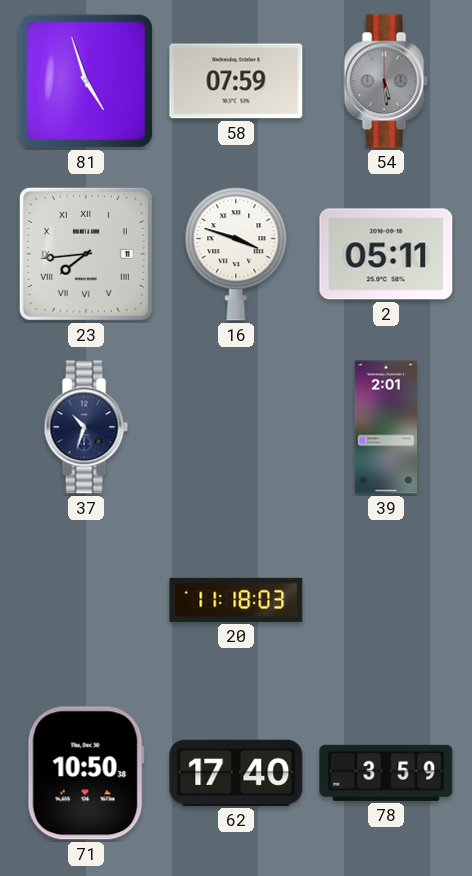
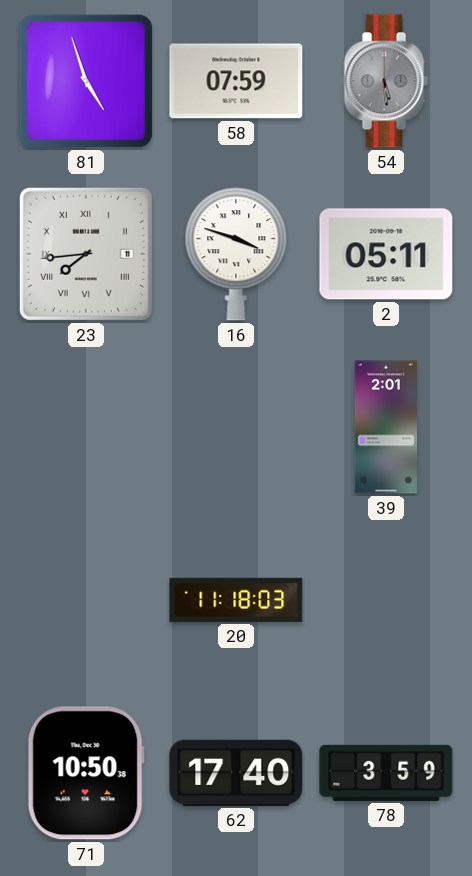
37: 10:33 -> none
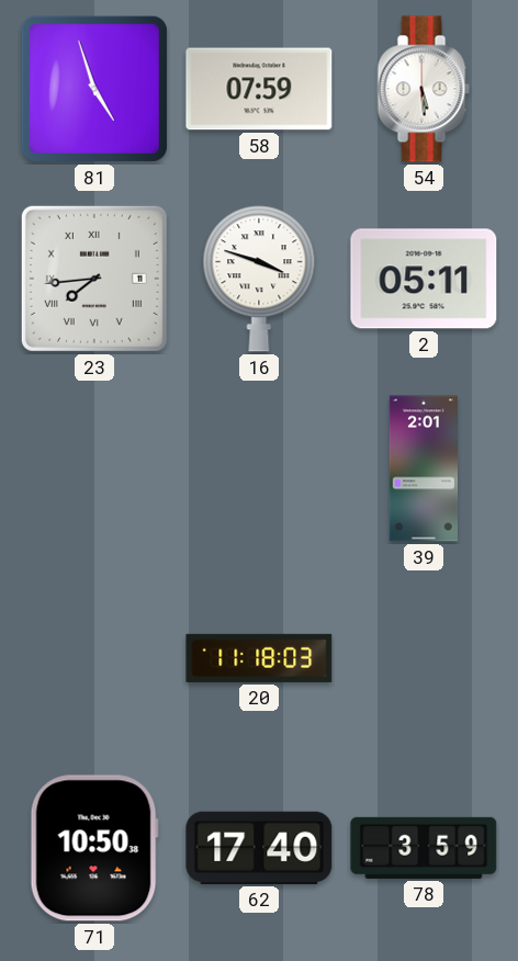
54 dial: grey -> white
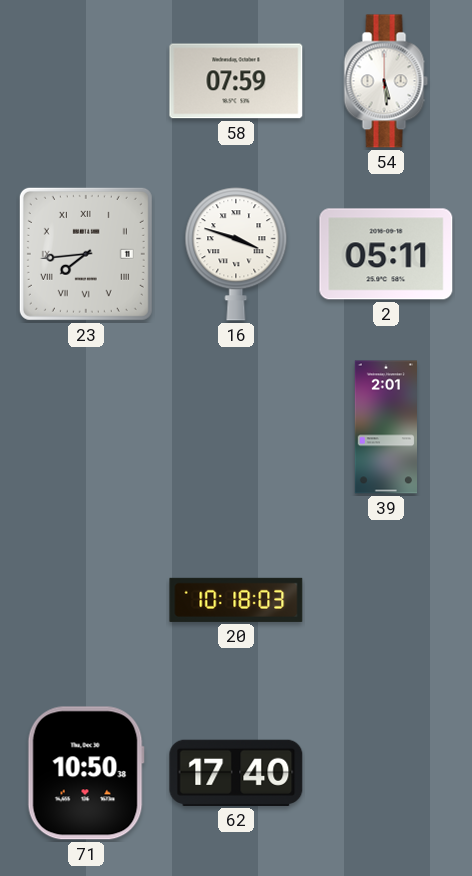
81: 4:57 -> none
20: 11:18 -> 10:18
78: 3:59 -> none
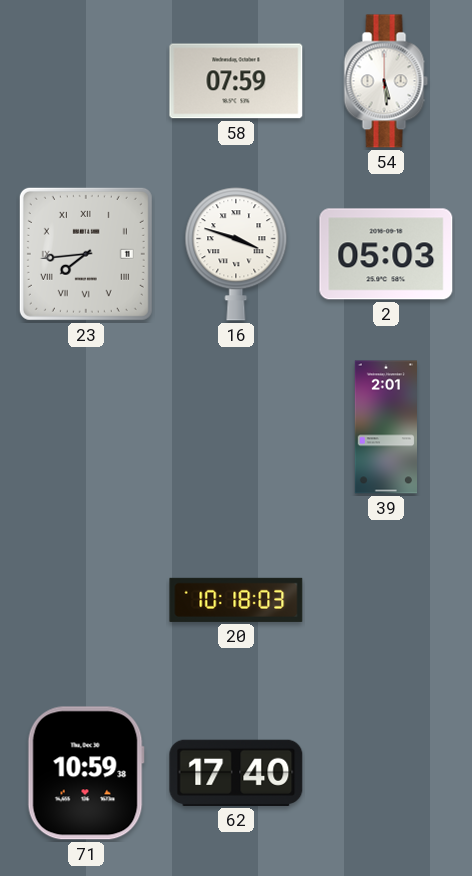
2: 05:11 -> 05:03
71: 10:50 -> 10:59
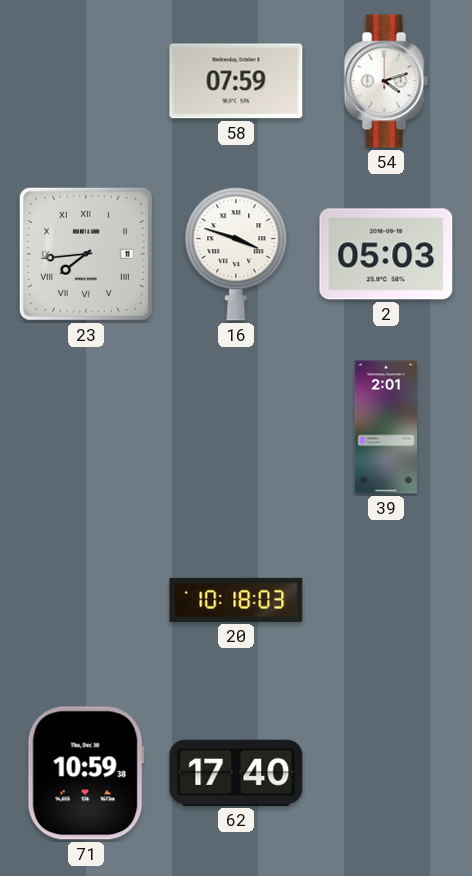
54: 5:29 -> 4:12
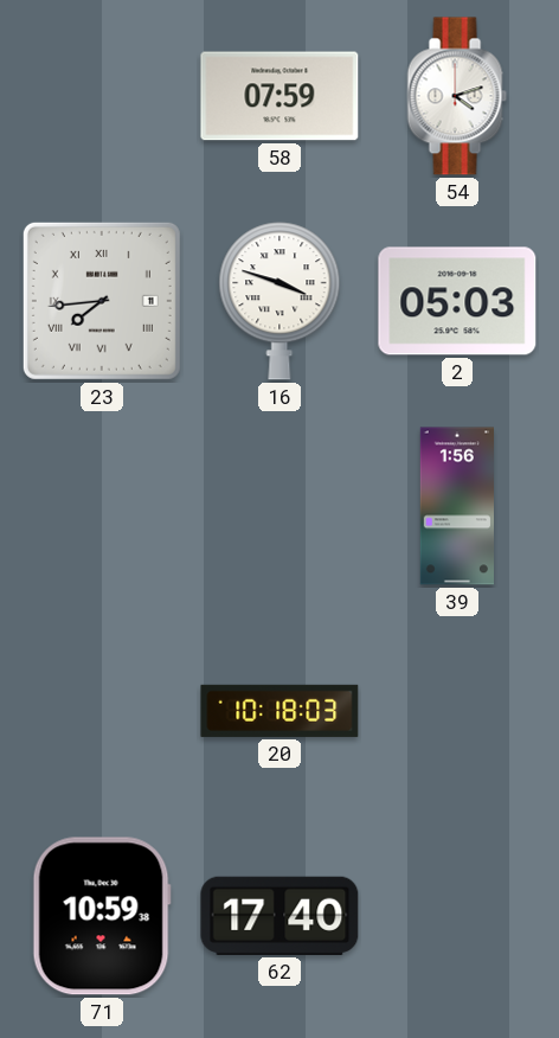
39: 2:01 -> 1:56
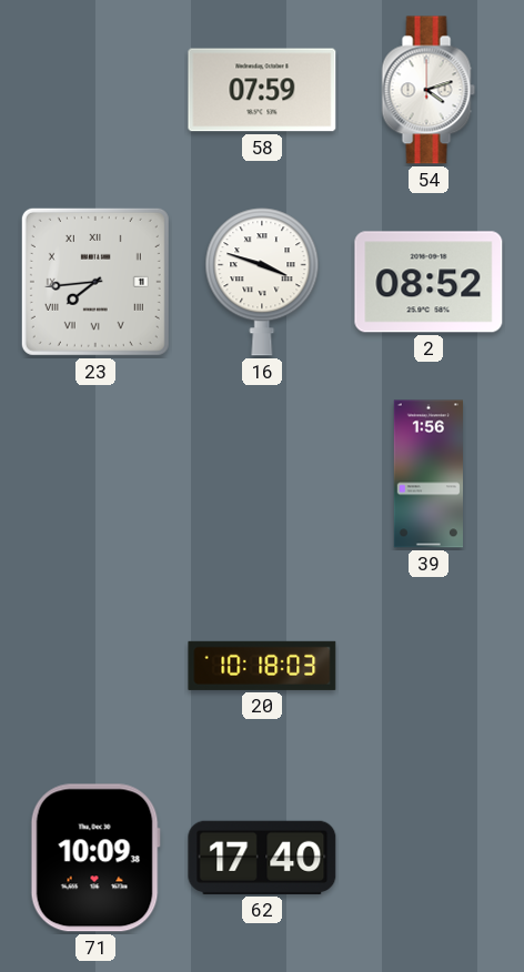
2: 05:03 -> 08:52
71: 10:59 -> 10:09
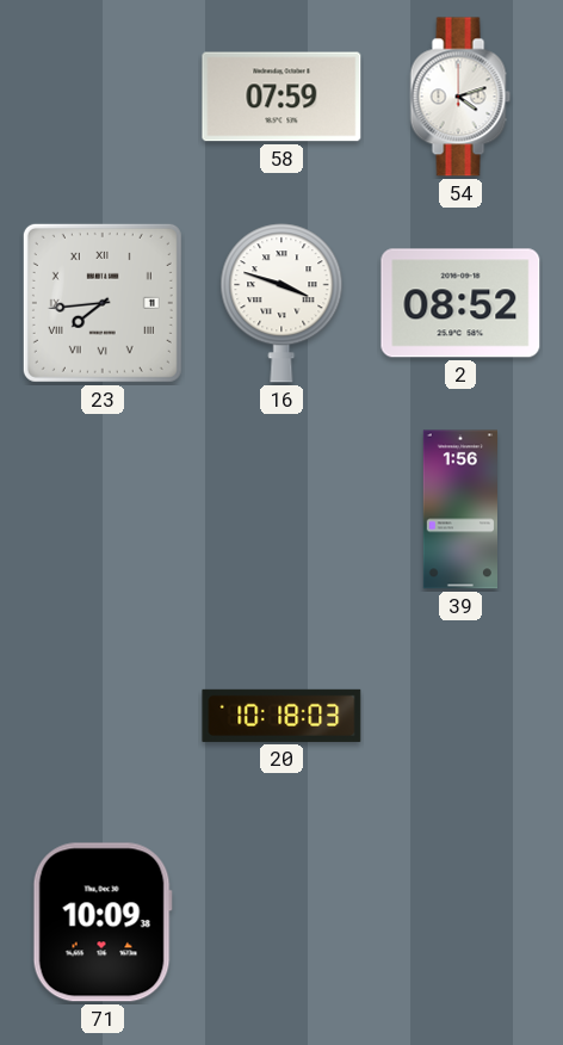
62: 17:40 -> none
